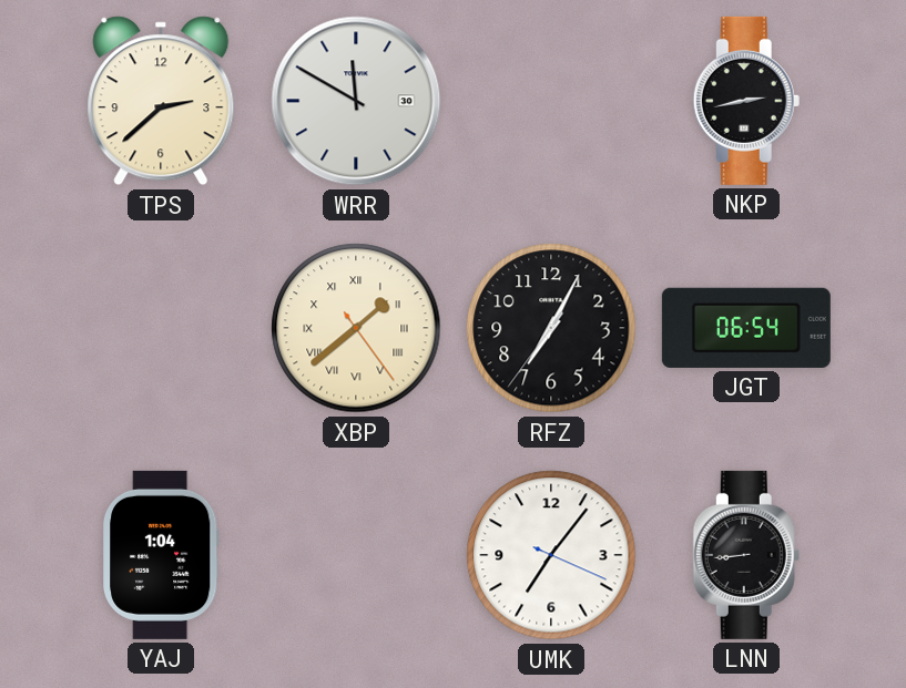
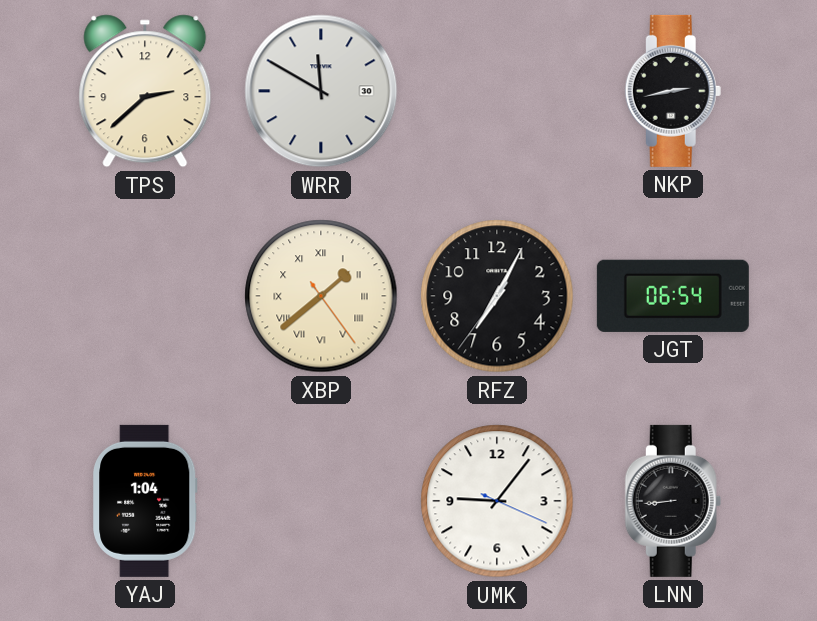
UMK: 7:06 -> 9:06
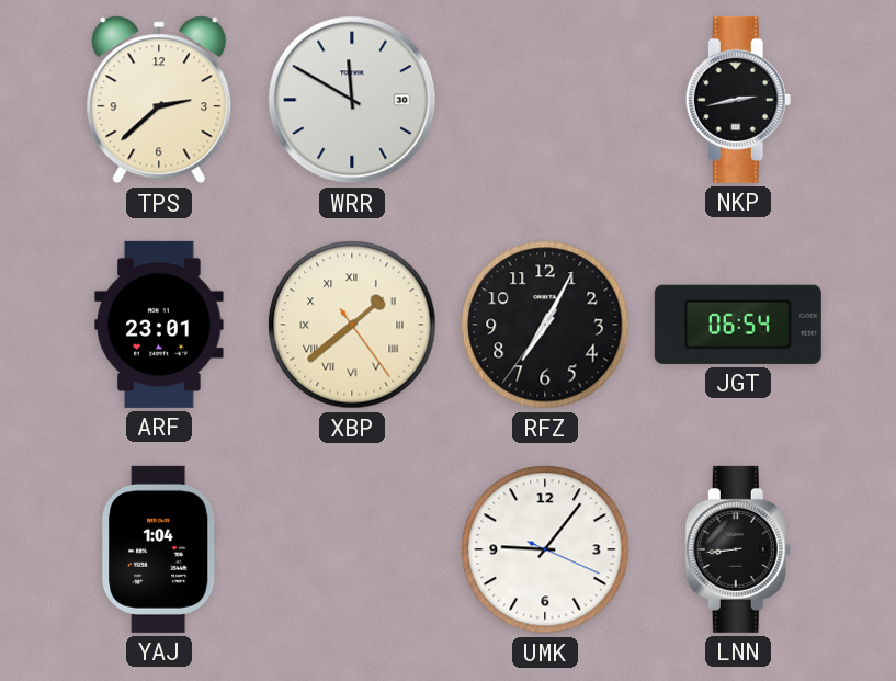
ARF: none -> 23:01
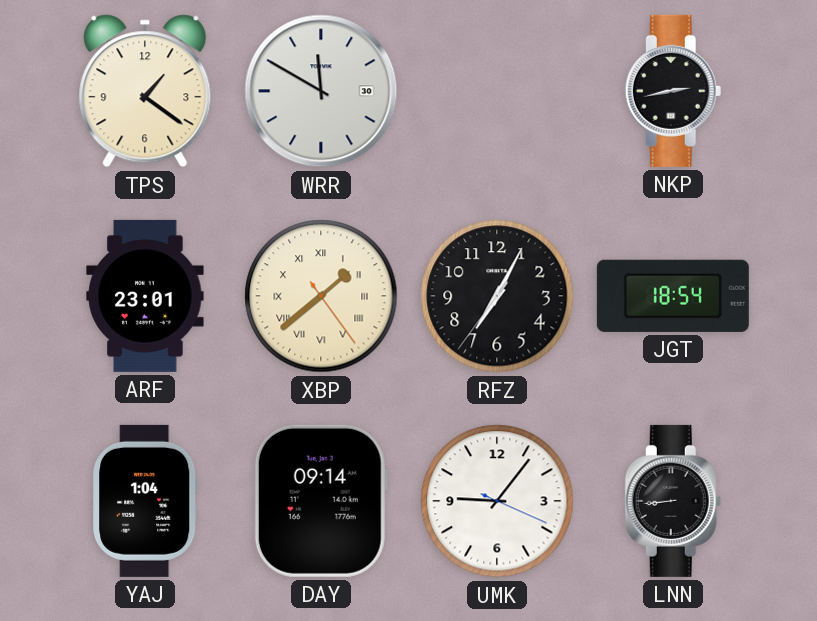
TPS: 2:38 -> 1:21
JGT: 06:54 -> 18:54
DAY: none -> 09:14
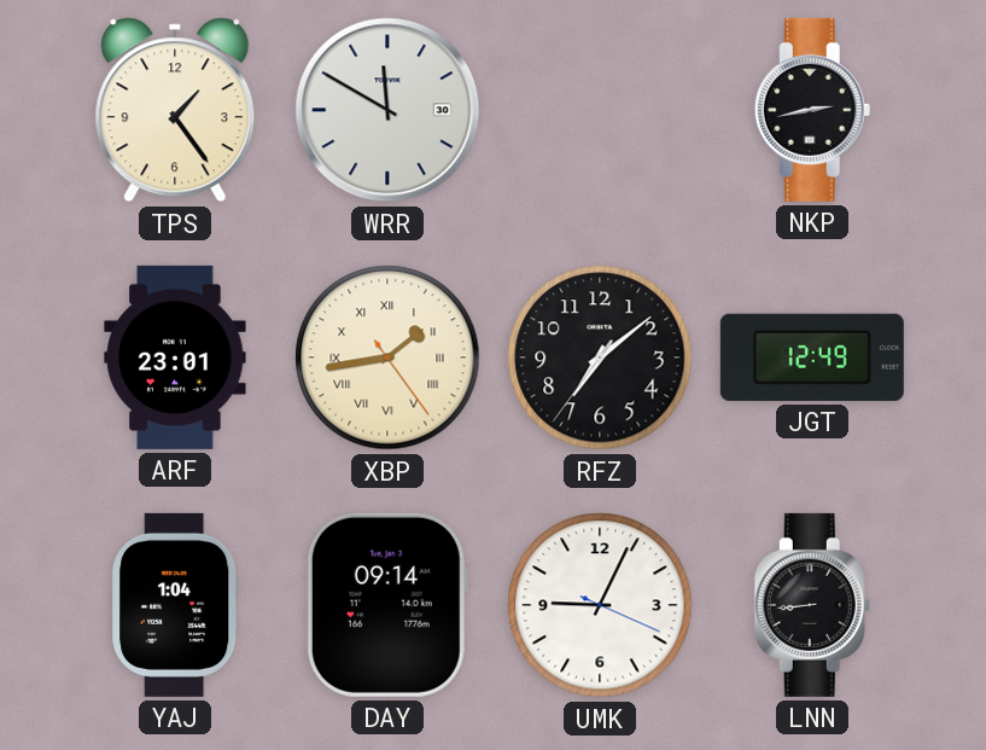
TPS: 1:21 -> 1:24
XBP: 1:38 -> 1:43
RFZ: 7:04 -> 7:08
JGT: 18:54 -> 12:49
UMK: 9:06 -> 9:04
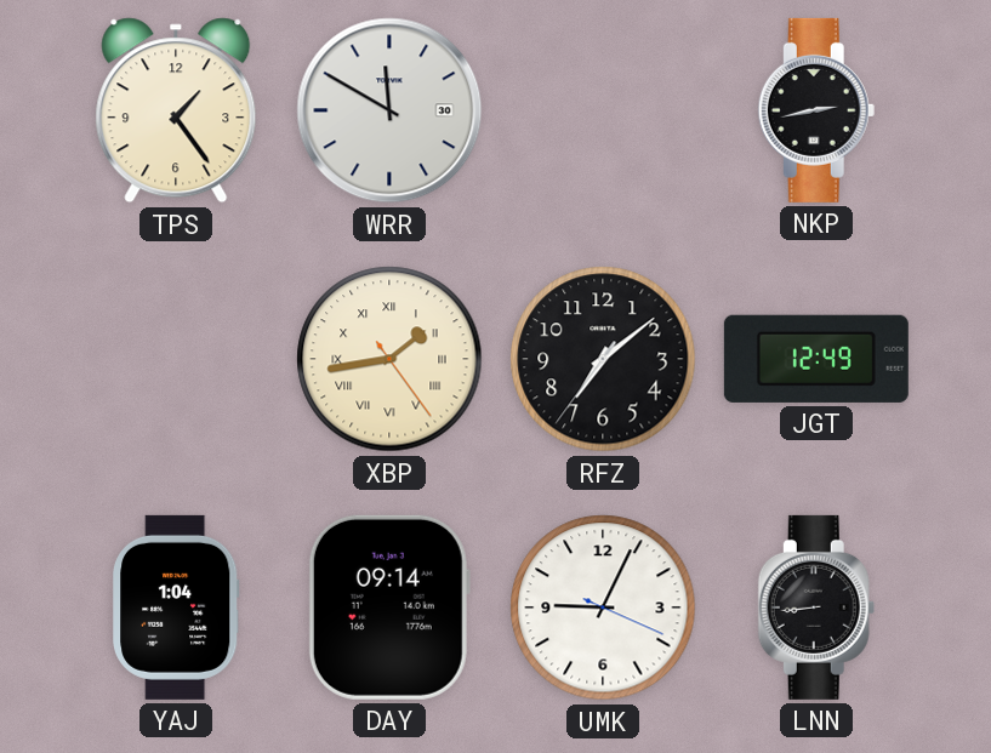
ARF: 23:01 -> none
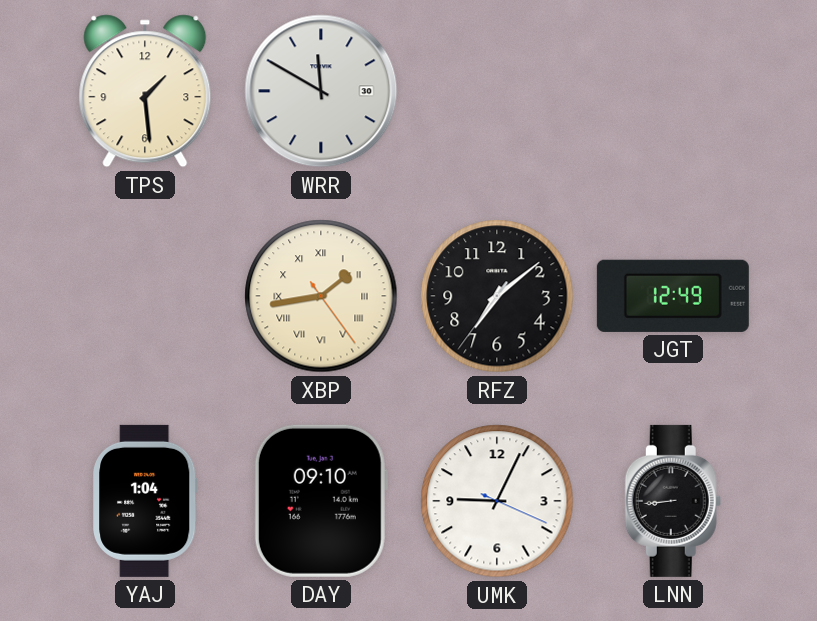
TPS: 1:24 -> 1:29
NKP: 2:43 -> none
DAY: 09:14 -> 09:10
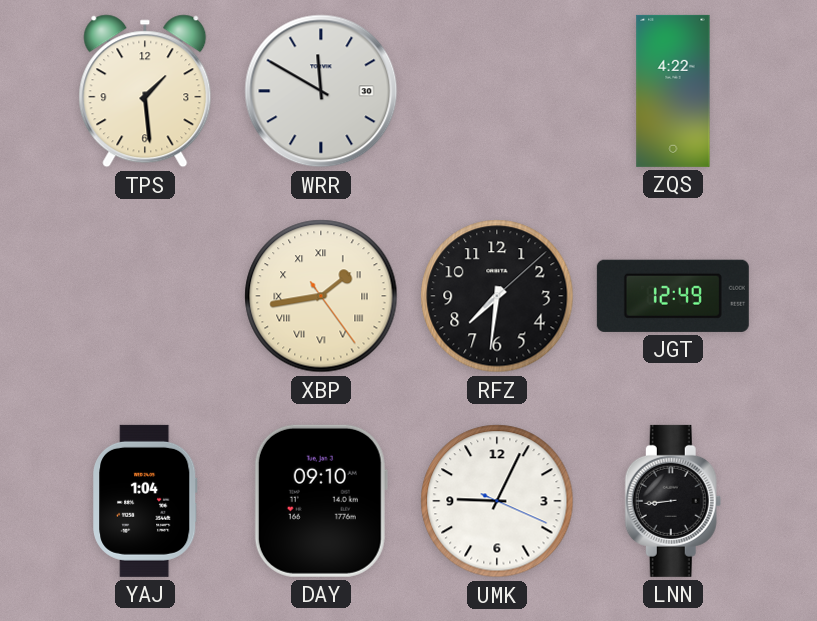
ZQS: none -> 4:22
RFZ: 7:08 -> 7:31
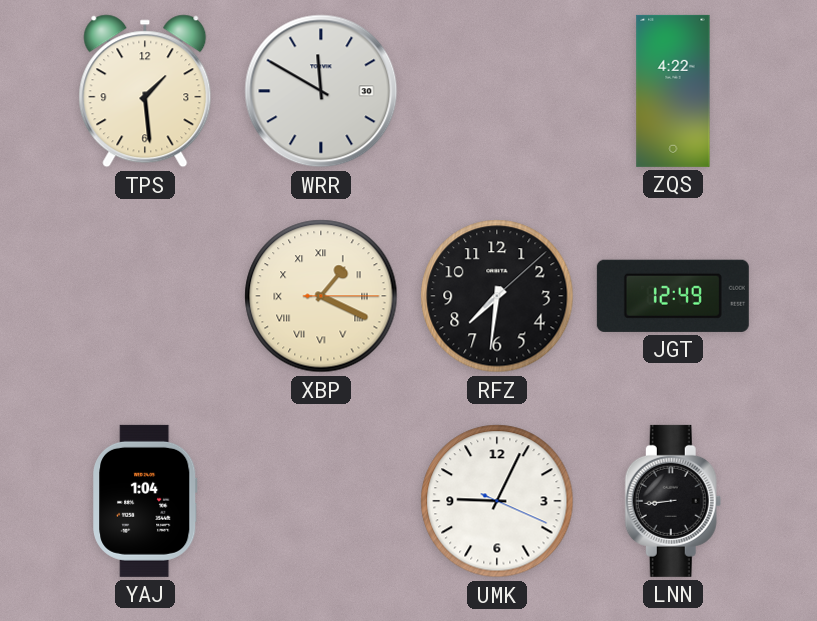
XBP: 1:43 -> 1:19
DAY: 09:10 -> none
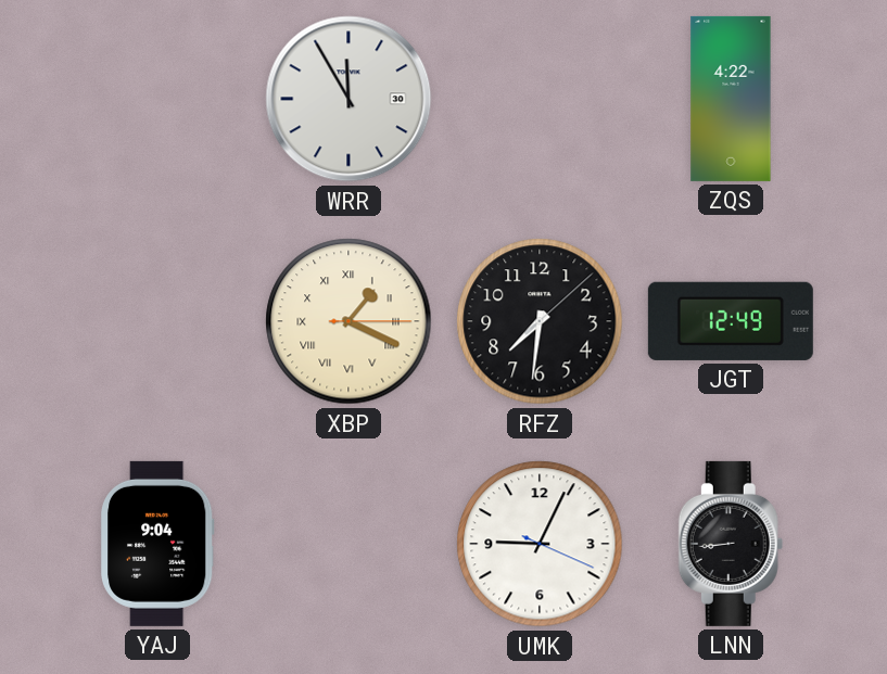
TPS: 1:29 -> none
WRR: 11:50 -> 11:55
YAJ: 1:04 -> 9:04
